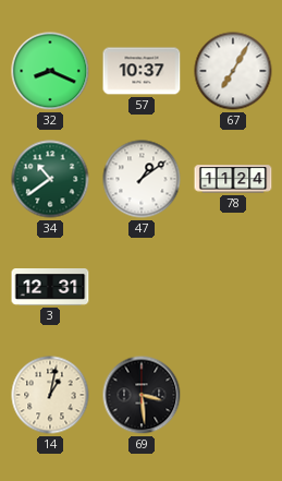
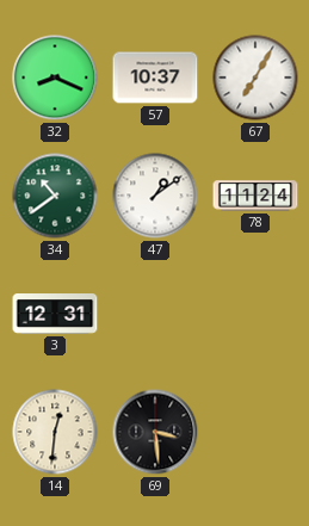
14: 1:02 -> 12:31
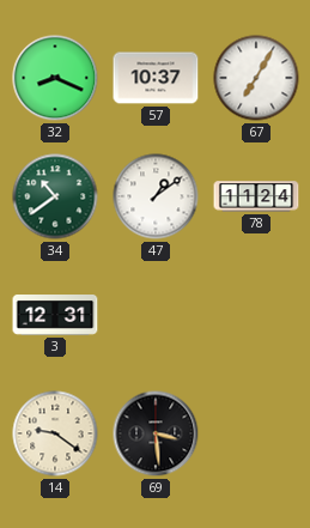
14: 12:31 -> 9:21
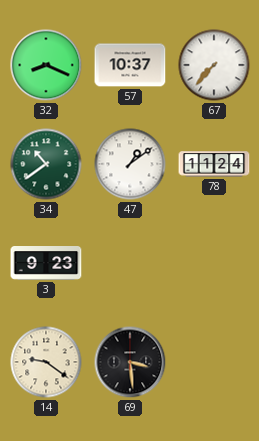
67: 7:05 -> 7:37
3: 12:31 -> 9:23
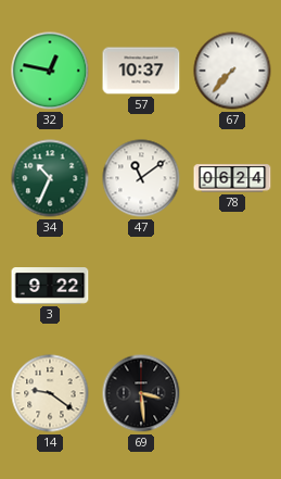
32: 8:19 -> 12:47
34: 10:39 -> 10:34
47: 1:09 -> 11:09
78: 11:24 -> 06:24
3: 9:23 -> 9:22
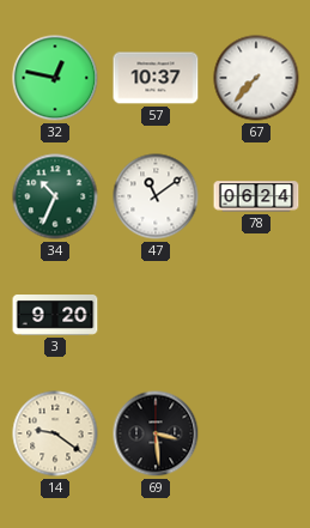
3: 9:22 -> 9:20
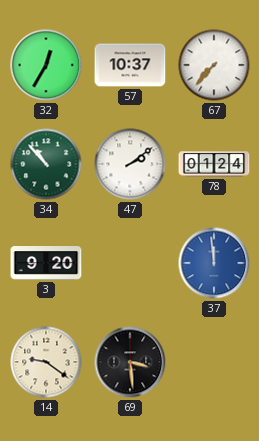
32: 12:47 -> 12:35
34: 10:34 -> 10:53
47: 11:09 -> 2:09
78: 06:24 -> 01:24
37: none -> 11:59
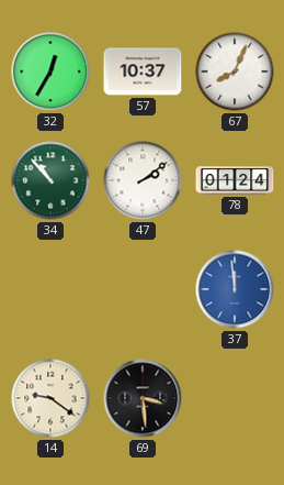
67: 7:37 -> 8:04
3: 9:20 -> none
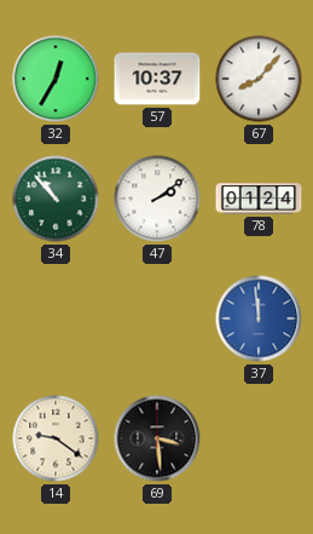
67: 8:04 -> 8:07
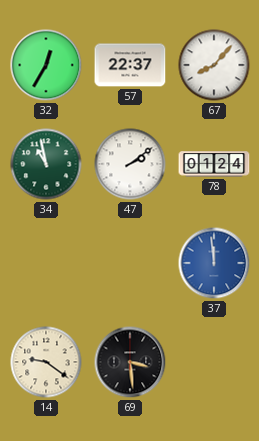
57: 10:37 -> 22:37
34: 10:53 -> 10:58
